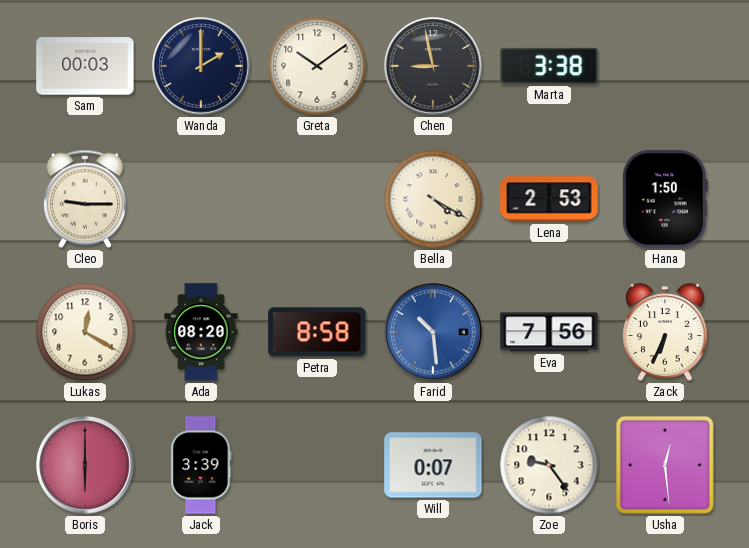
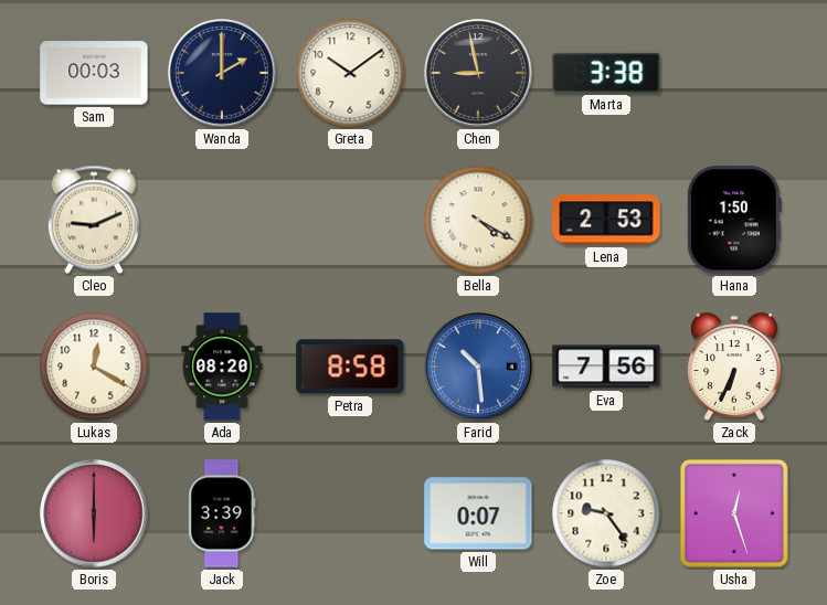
Cleo: 9:15 -> 9:11
Usha: 12:29 -> 12:27
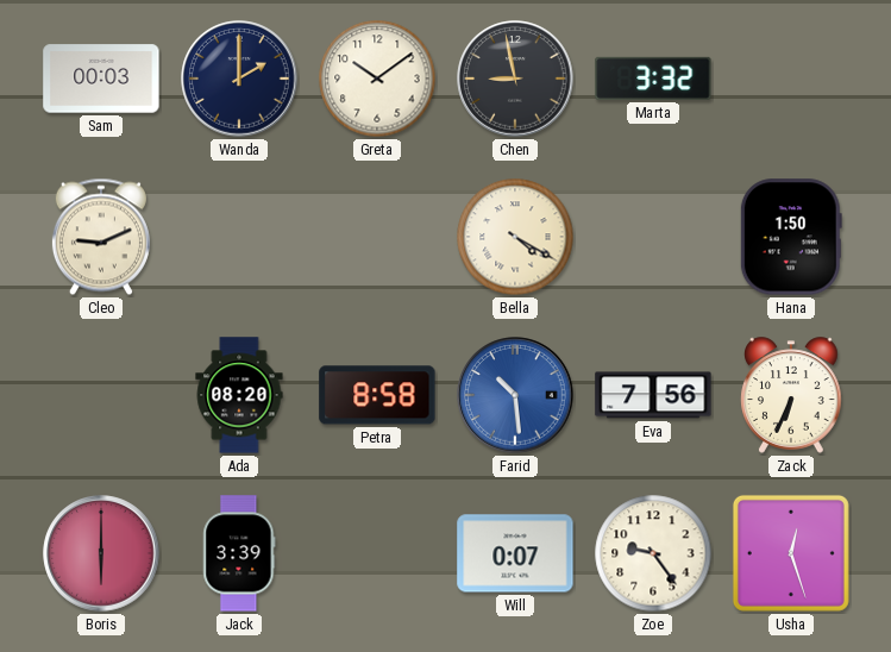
Marta: 3:38 -> 3:32
Lena: 2:53 -> none
Lukas: 12:20 -> none
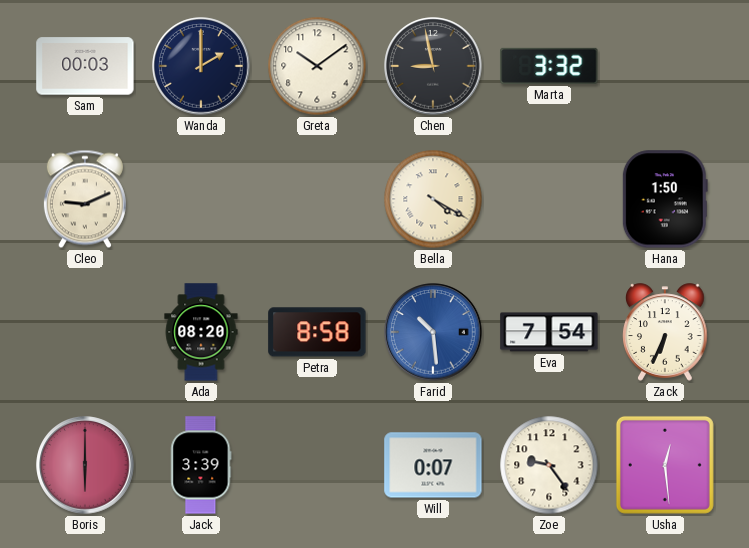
Eva: 7:56 -> 7:54
Usha: 12:27 -> 12:29
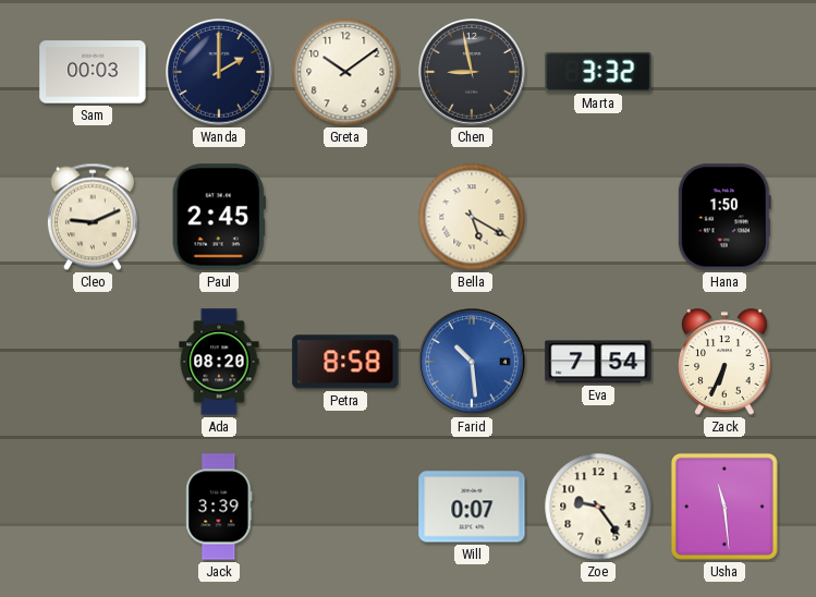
Paul: none -> 2:45
Bella: 4:20 -> 5:20
Boris: 6:00 -> none
Usha: 12:29 -> 11:29
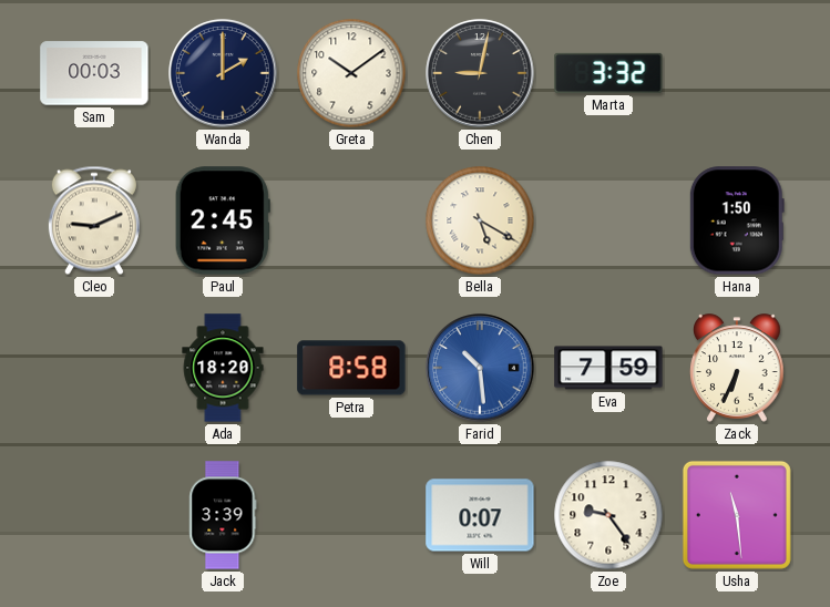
Chen: 8:58 -> 9:02
Ada: 08:20 -> 18:20
Eva: 7:54 -> 7:59
